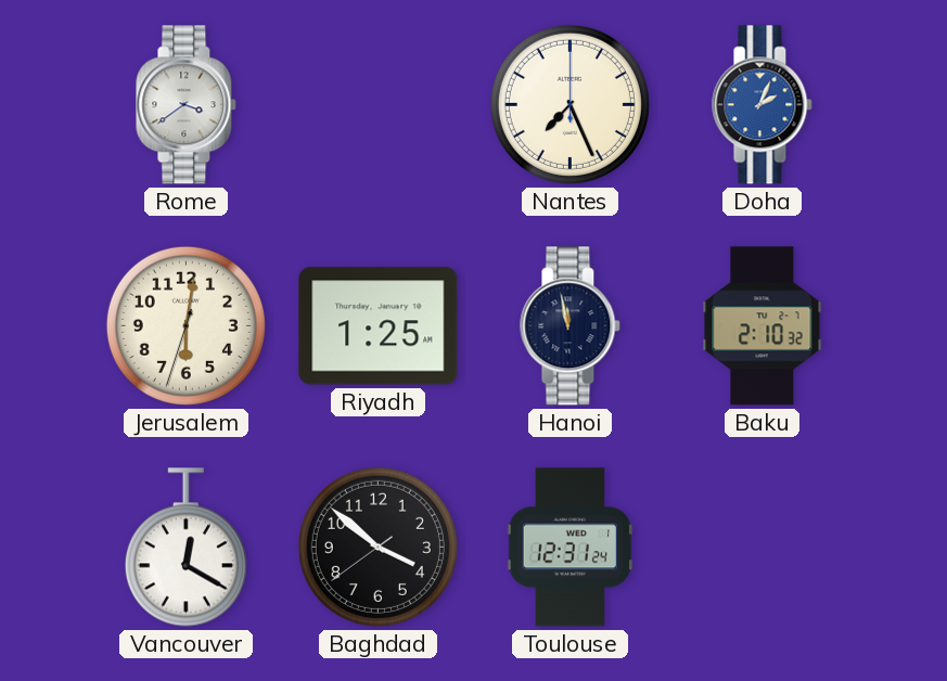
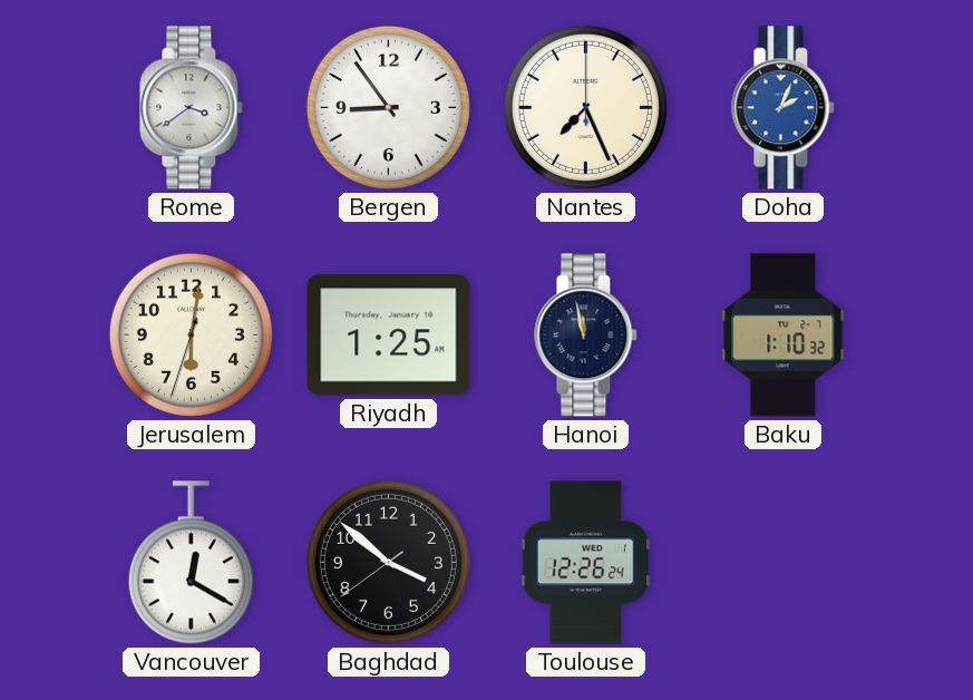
Bergen: none -> 8:54
Baku: 2:10 -> 1:10
Toulouse: 12:31 -> 12:26
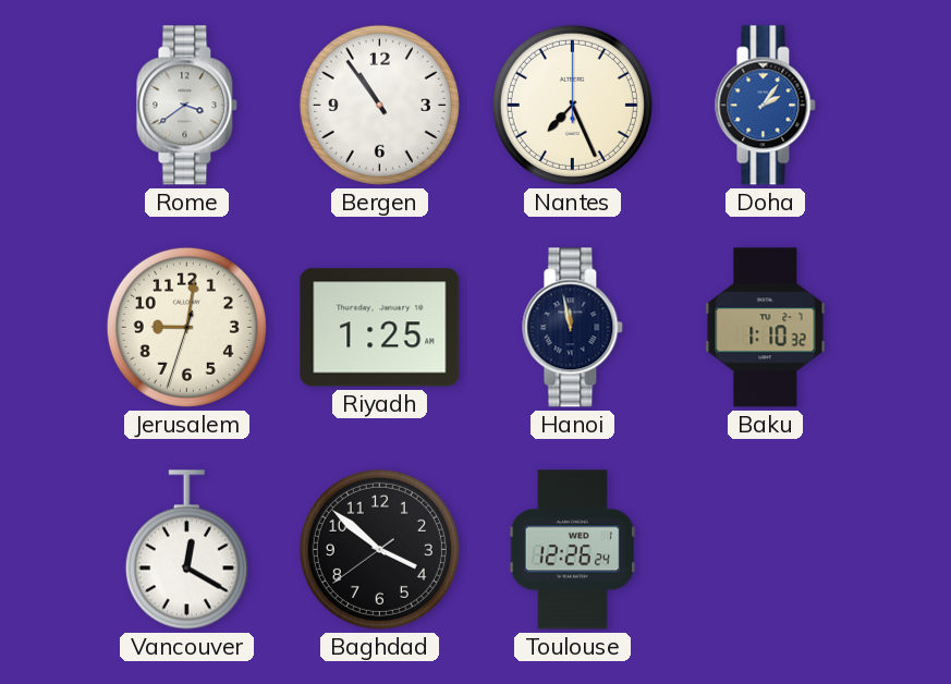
Bergen: 8:54 -> 10:54
Doha: 2:04 -> 2:06
Jerusalem: 6:01 -> 9:01
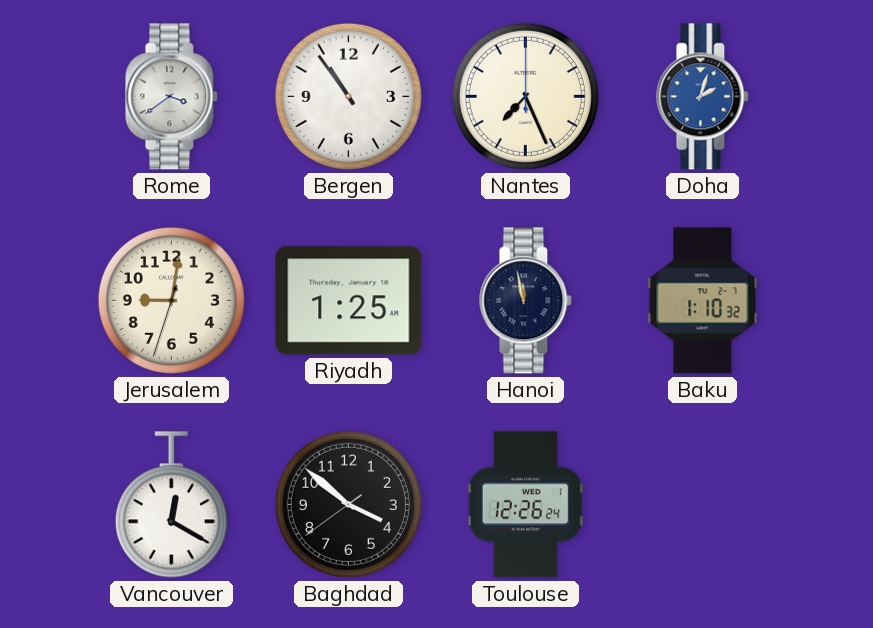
Doha: 2:06 -> 2:03
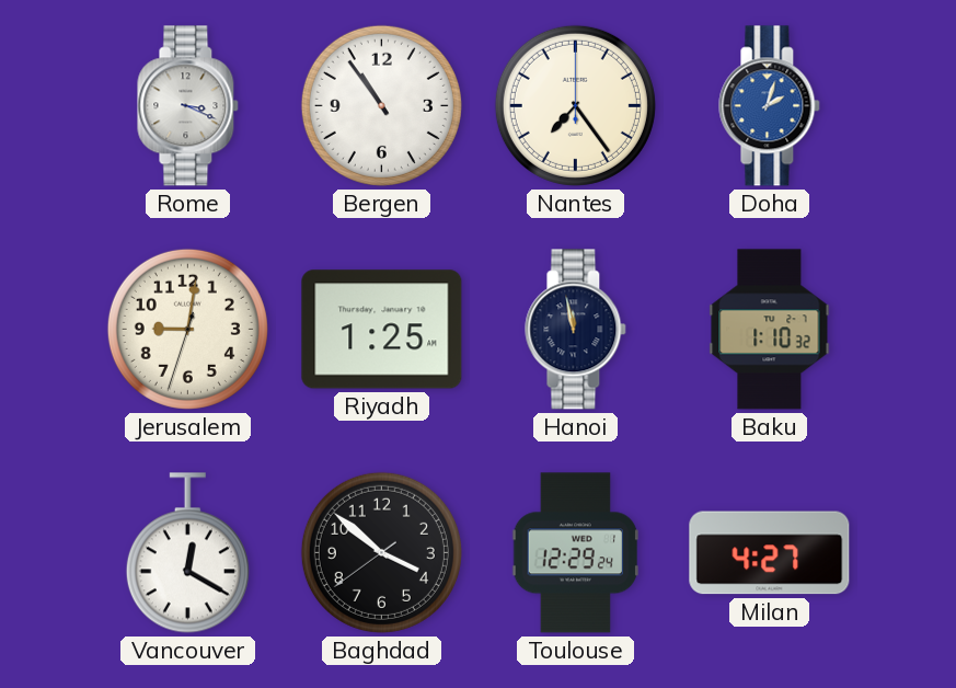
Rome: 3:39 -> 3:19
Nantes: 7:26 -> 7:24
Toulouse: 12:26 -> 12:29
Milan: none -> 4:27
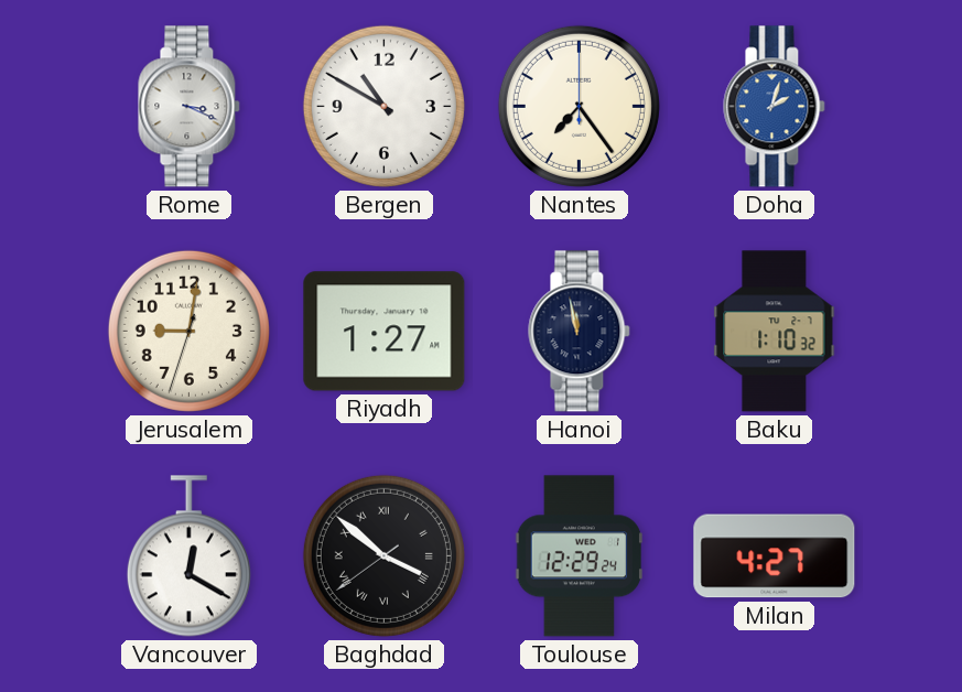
Bergen: 10:54 -> 10:50
Riyadh: 1:25 -> 1:27
Baghdad numerals: Arabic -> Roman
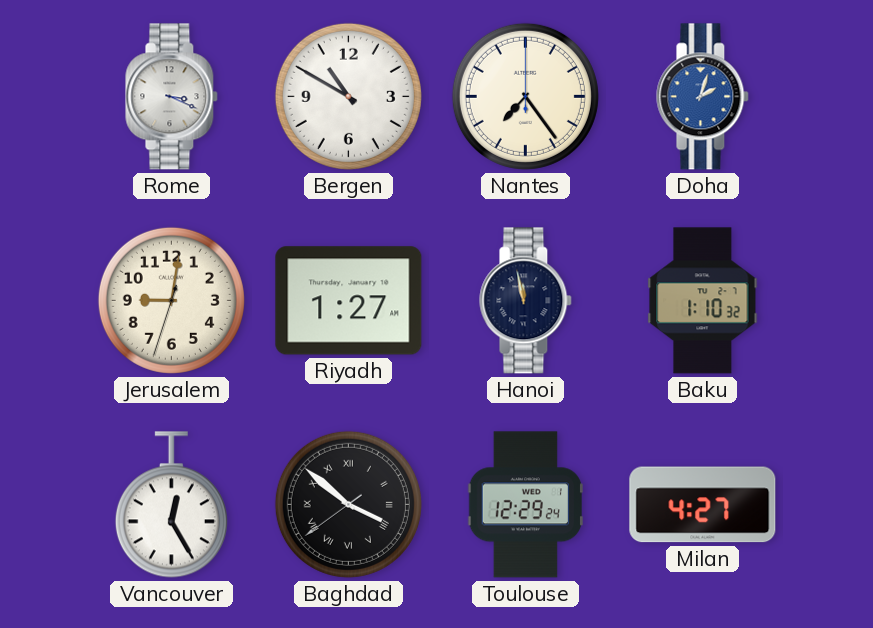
Vancouver: 12:20 -> 12:25
